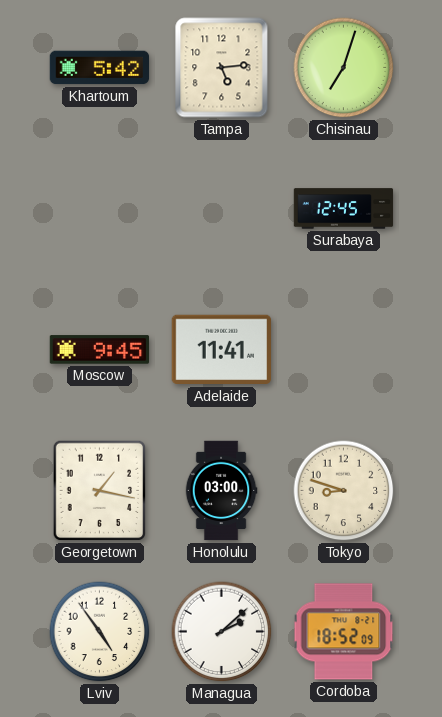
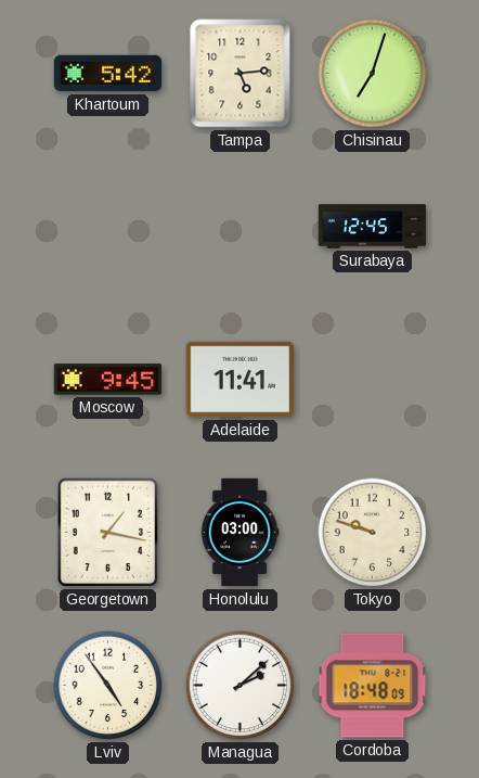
Tokyo: 8:48 -> 9:48
Cordoba: 18:52 -> 18:48
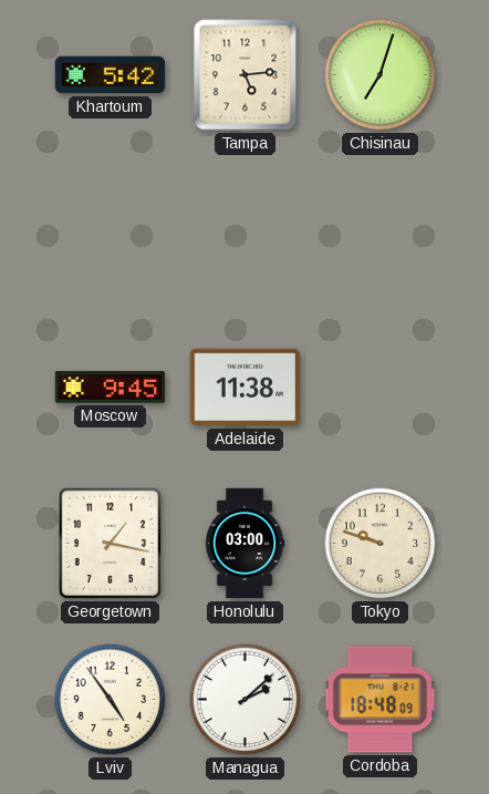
Surabaya: 12:45 -> none
Adelaide: 11:41 -> 11:38
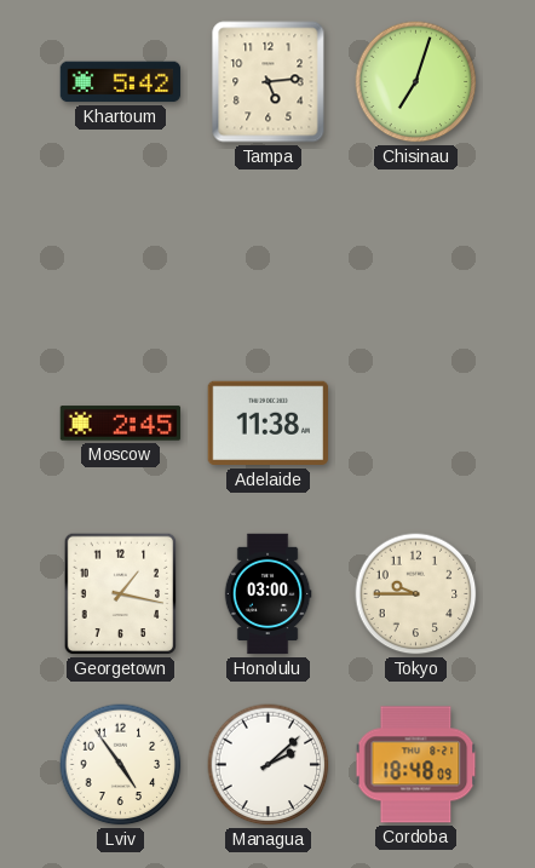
Moscow: 9:45 -> 2:45
Tokyo: 9:48 -> 9:45
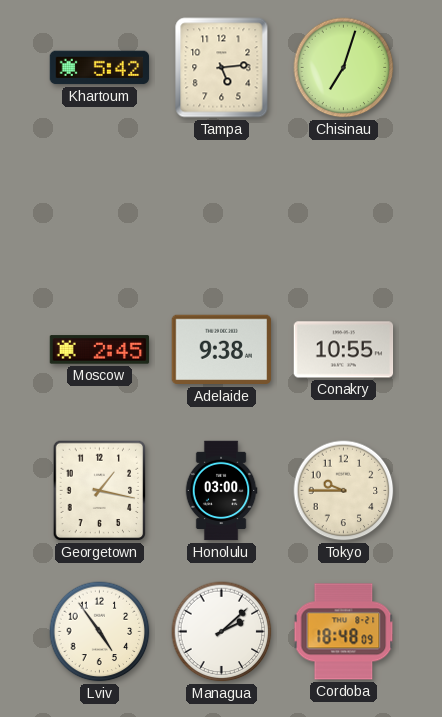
Adelaide: 11:38 -> 9:38
Conakry: none -> 10:55
